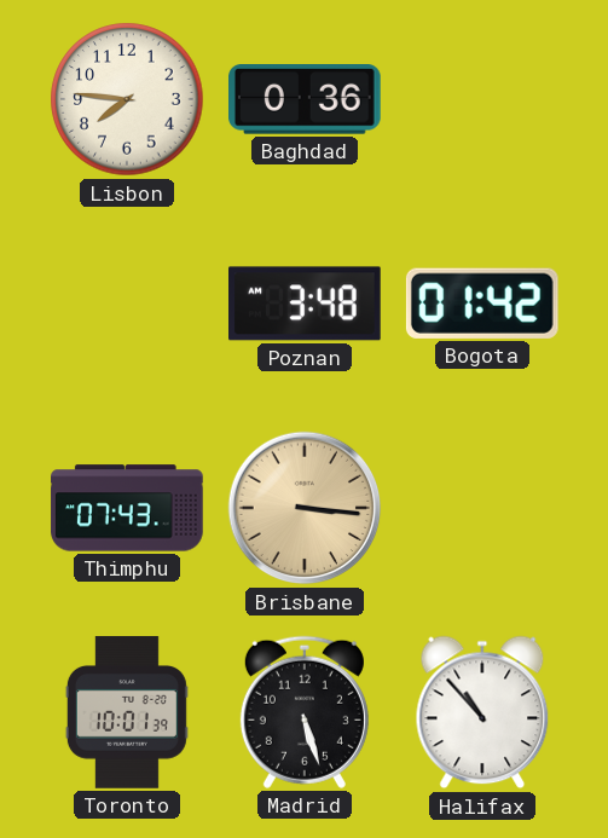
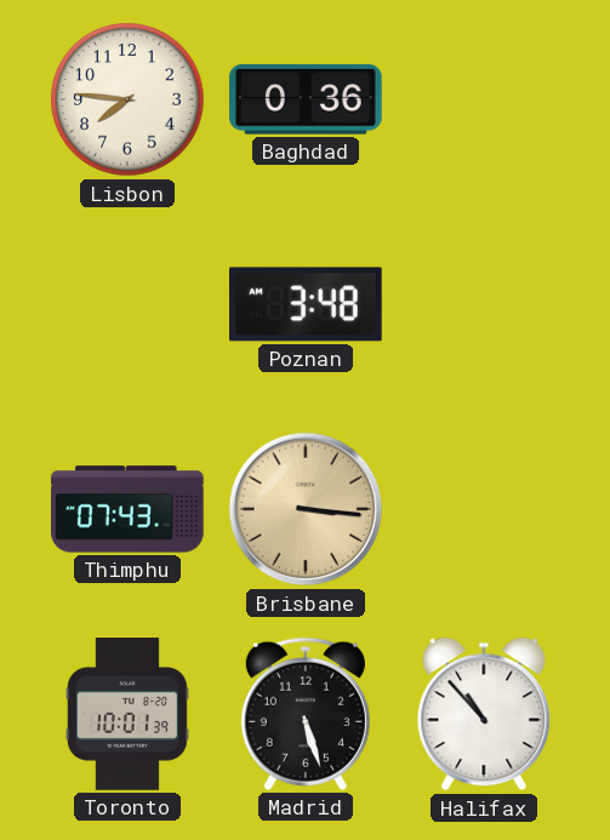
Bogota: 01:42 -> none
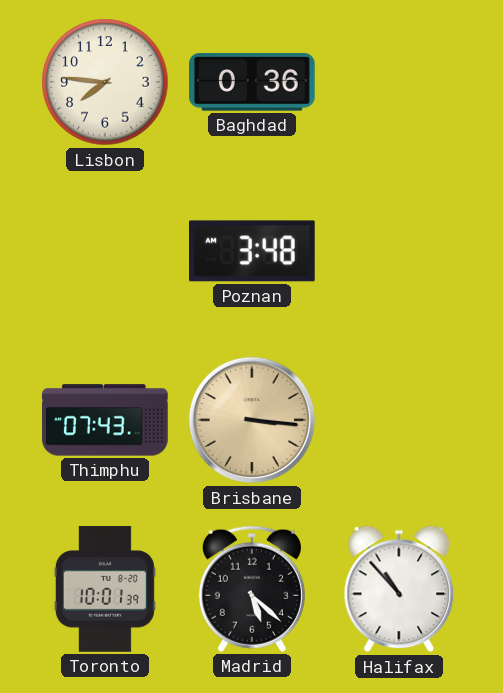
Madrid: 5:27 -> 5:22
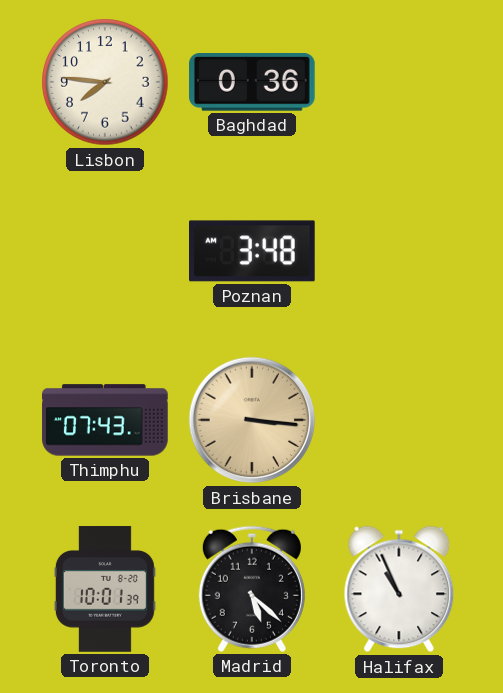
Halifax: 10:53 -> 10:56
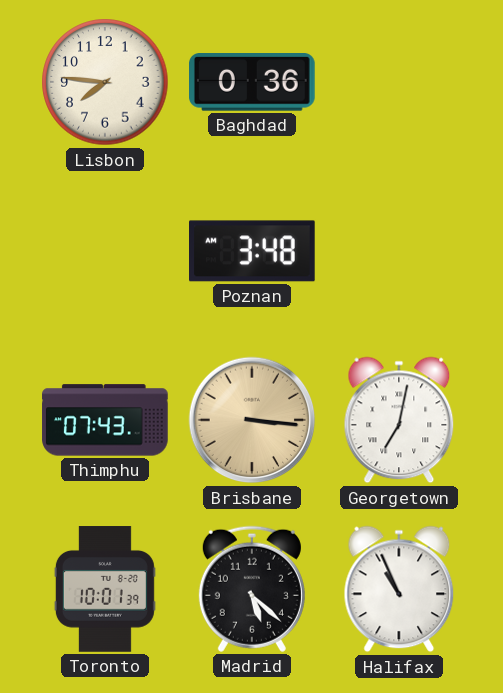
Georgetown: none -> 7:02
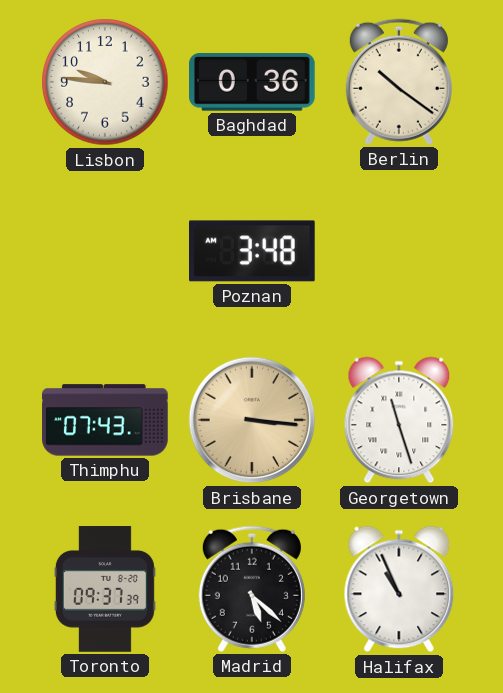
Lisbon: 7:46 -> 9:46
Berlin: none -> 10:21
Georgetown: 7:02 -> 11:27
Toronto: 10:01 -> 09:37
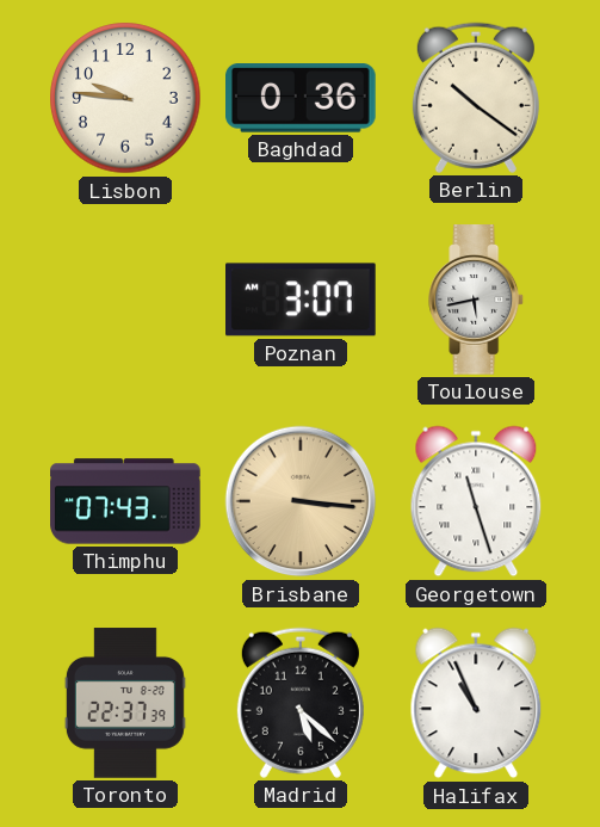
Poznan: 3:48 -> 3:07
Toulouse: none -> 5:43
Toronto: 09:37 -> 22:37
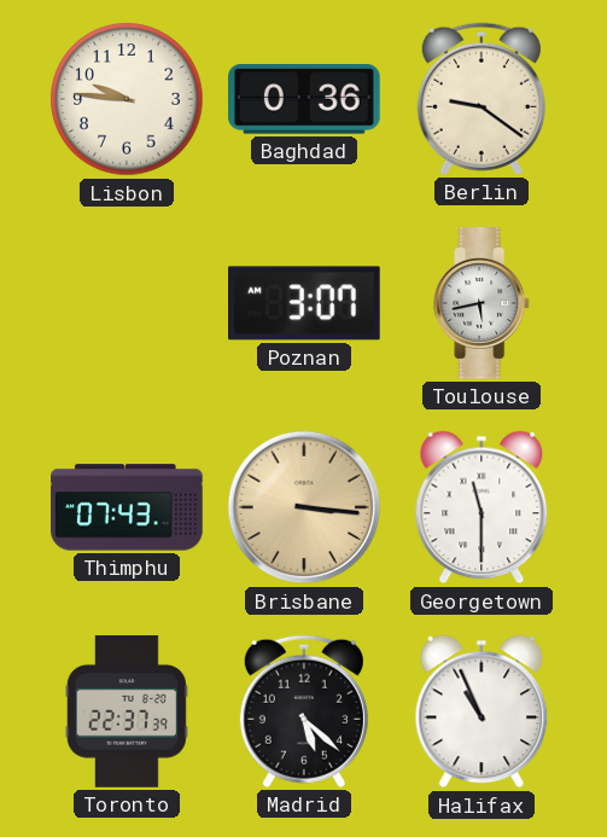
Berlin: 10:21 -> 9:21
Georgetown: 11:27 -> 11:30
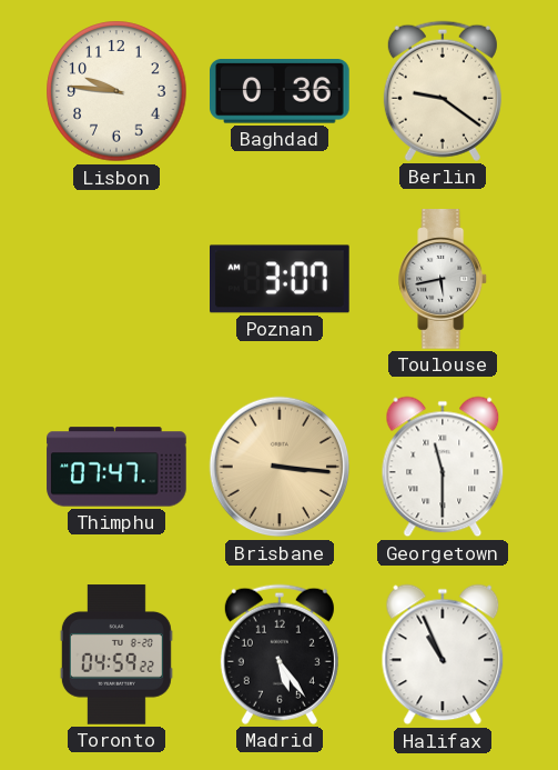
Thimphu: 07:43 -> 07:47
Toronto: 22:37 -> 04:59
Madrid: 5:22 -> 5:24
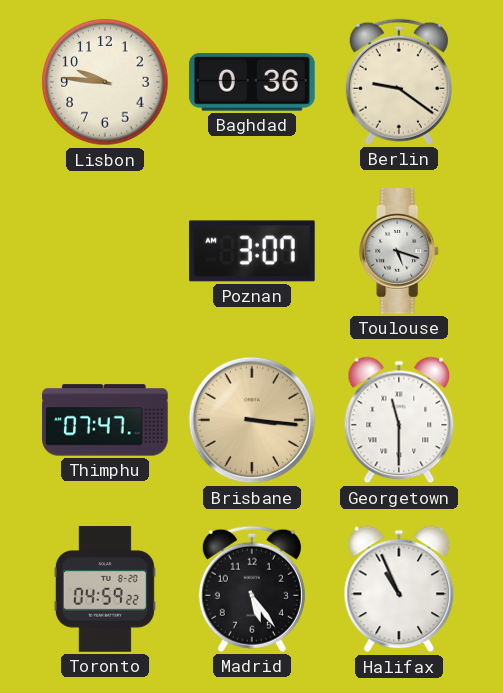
Toulouse: 5:43 -> 5:18
